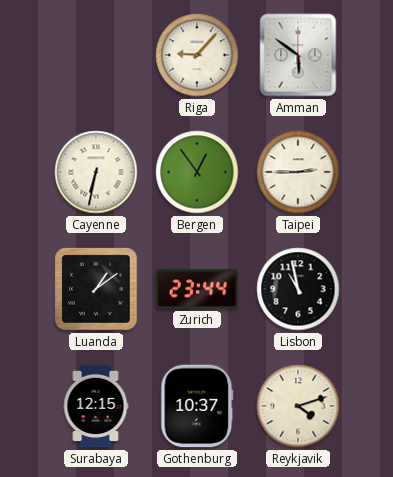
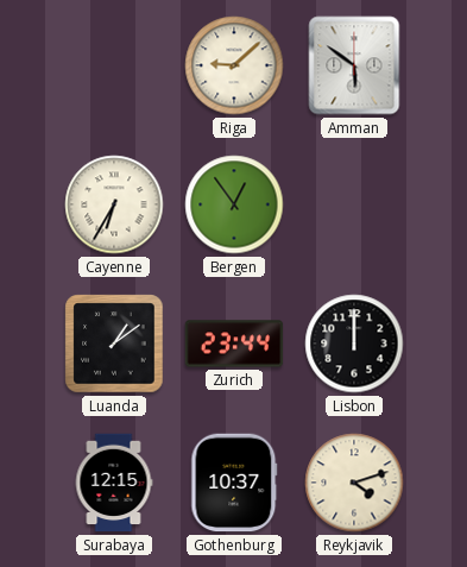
Riga: 9:07 -> 9:08
Cayenne: 6:32 -> 6:35
Taipei: 2:45 -> none
Lisbon: 10:58 -> 12:00
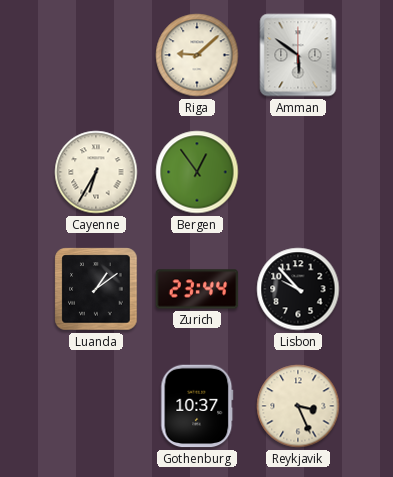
Lisbon: 12:00 -> 9:53
Surabaya: 12:15 -> none
Reykjavik: 4:12 -> 3:26
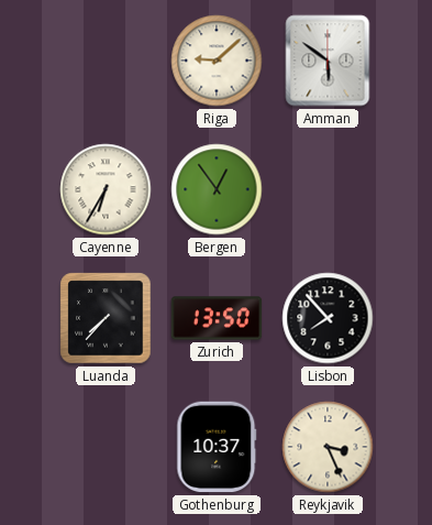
Luanda: 1:09 -> 7:37
Zurich: 23:44 -> 13:50
Lisbon: 9:53 -> 7:53
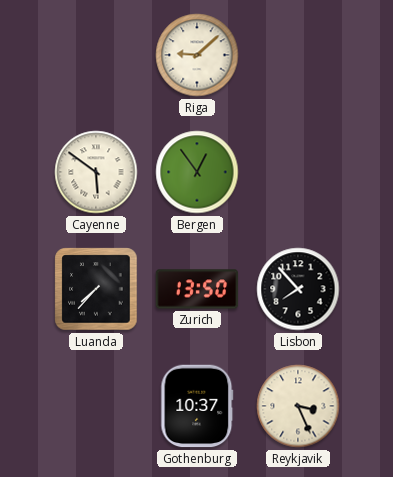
Amman: 5:51 -> none
Cayenne: 6:35 -> 5:51
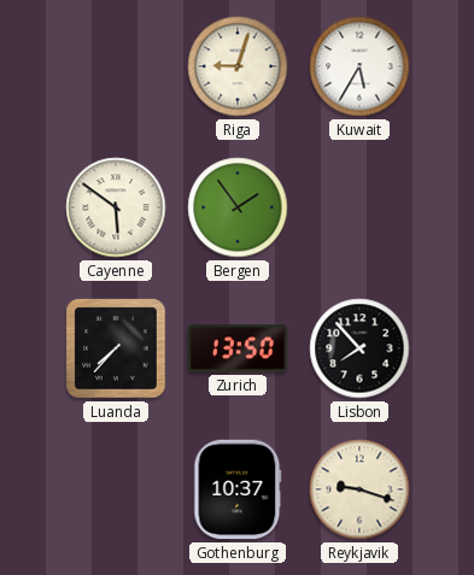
Riga: 9:08 -> 9:03
Kuwait: none -> 5:35
Bergen: 12:54 -> 1:54
Reykjavik: 3:26 -> 9:18
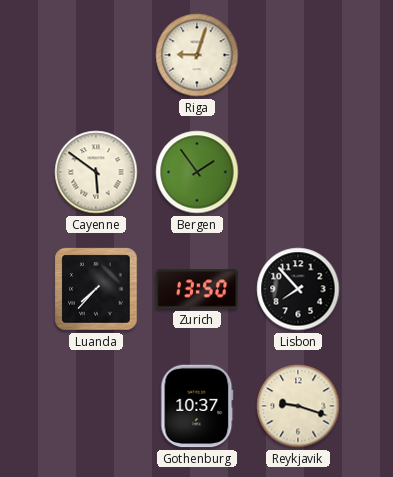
Kuwait: 5:35 -> none
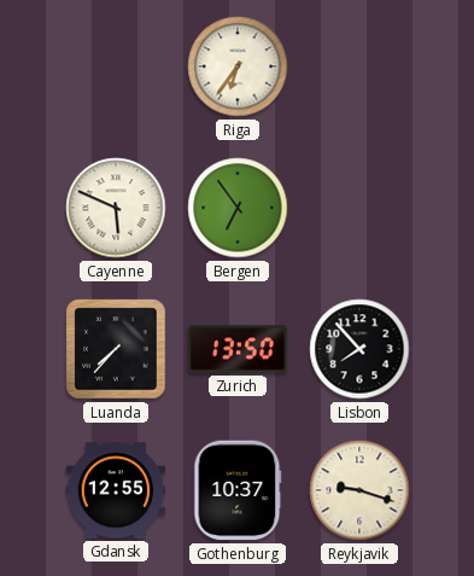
Riga: 9:03 -> 6:36
Cayenne: 5:51 -> 5:49
Bergen: 1:54 -> 6:54
Gdansk: none -> 12:55
